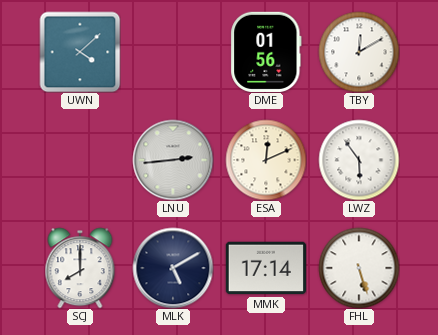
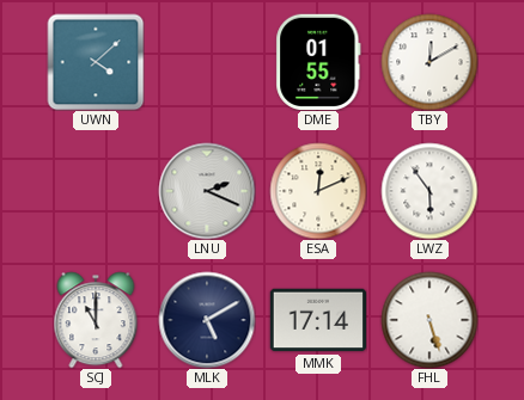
DME: 01:56 -> 01:55
LNU: 2:44 -> 2:19
SCJ: 8:00 -> 11:00
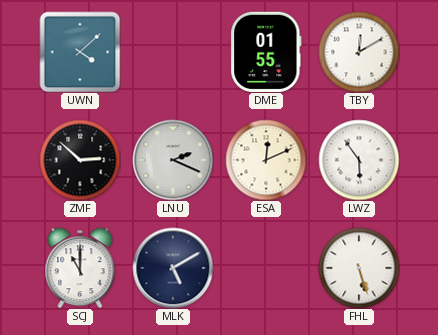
ZMF: none -> 2:52
MMK: 17:14 -> none
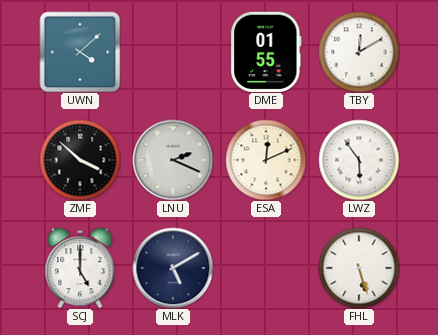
ZMF: 2:52 -> 3:52
SCJ: 11:00 -> 5:00
